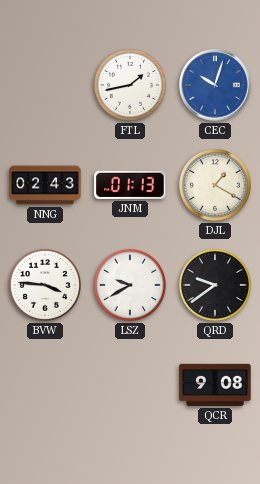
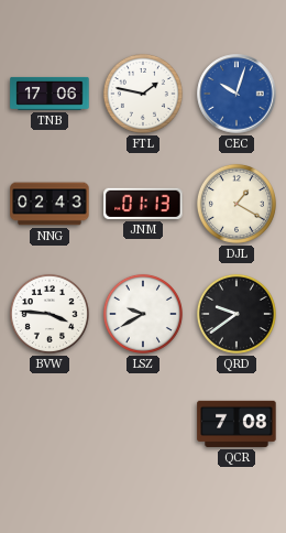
TNB: none -> 17:06
FTL: 1:43 -> 1:47
QCR: 9:08 -> 7:08
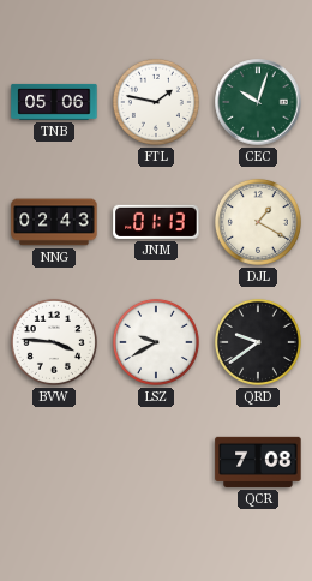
TNB: 17:06 -> 05:06
CEC dial: blue -> green
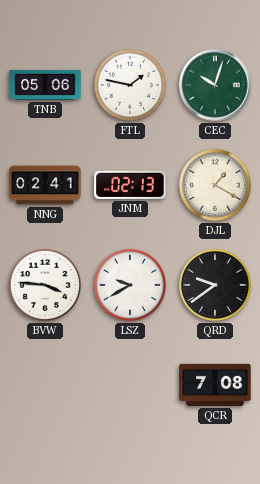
NNG: 02:43 -> 02:41
JNM: 01:13 -> 02:13
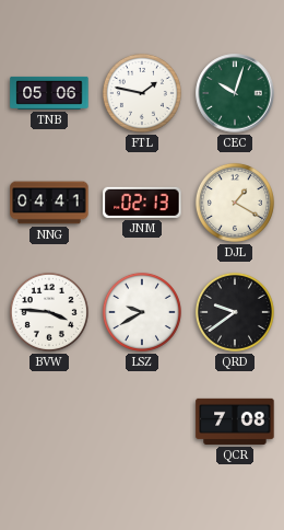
NNG: 02:41 -> 04:41
